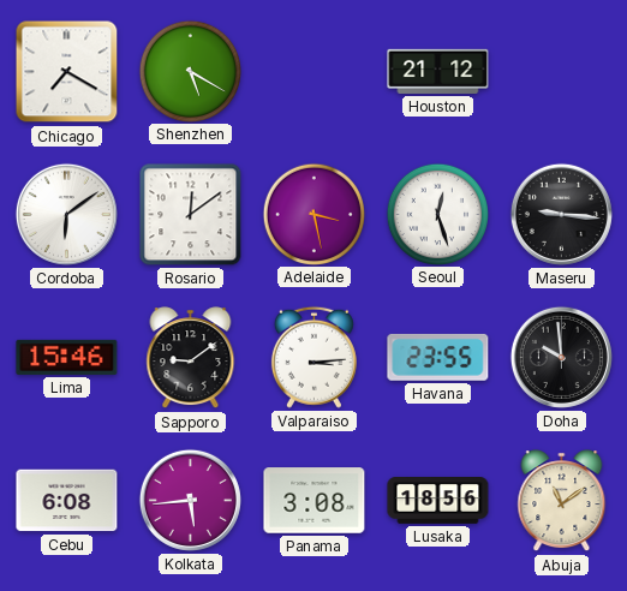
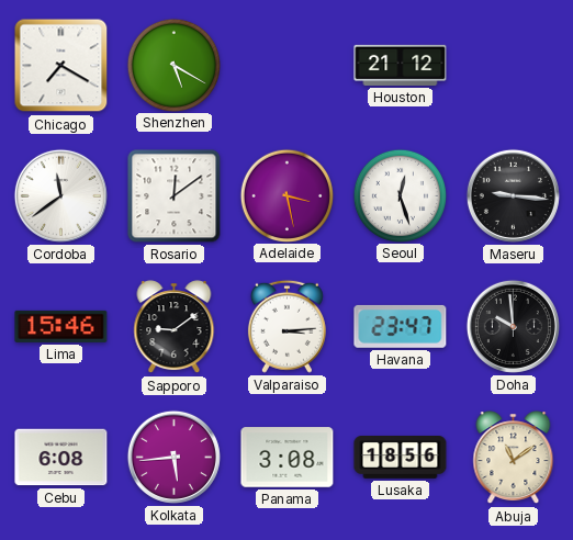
Cordoba: 6:09 -> 11:39
Havana: 23:55 -> 23:47
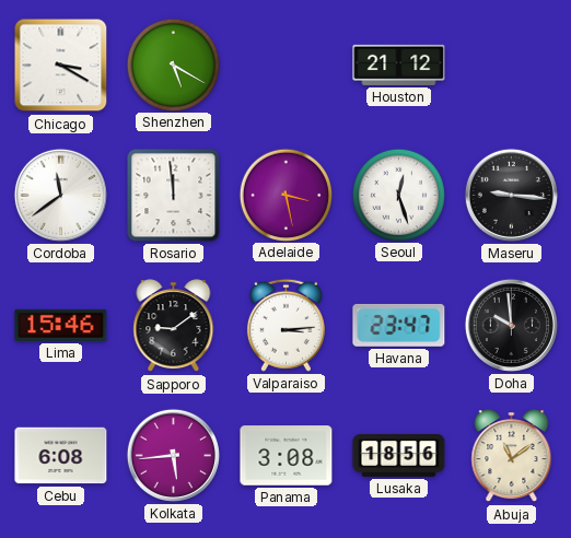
Chicago: 7:20 -> 3:20
Rosario: 12:09 -> 11:59
